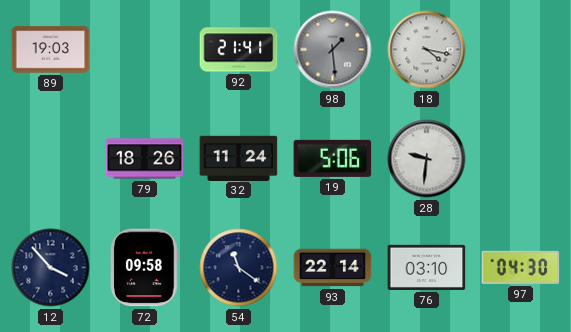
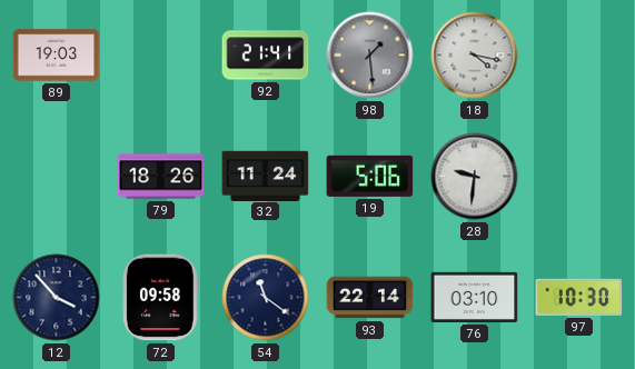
97: 04:30 -> 10:30
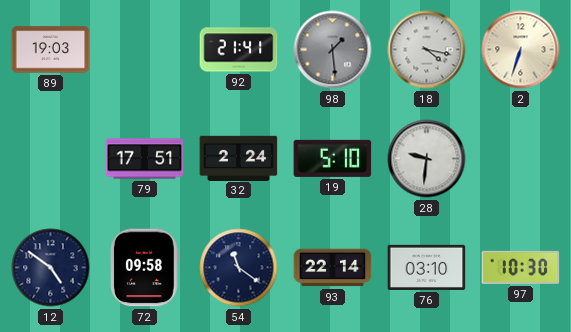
2: none -> 6:33
79: 18:26 -> 17:51
32: 11:24 -> 2:24
19: 5:06 -> 5:10
12: 3:53 -> 4:51
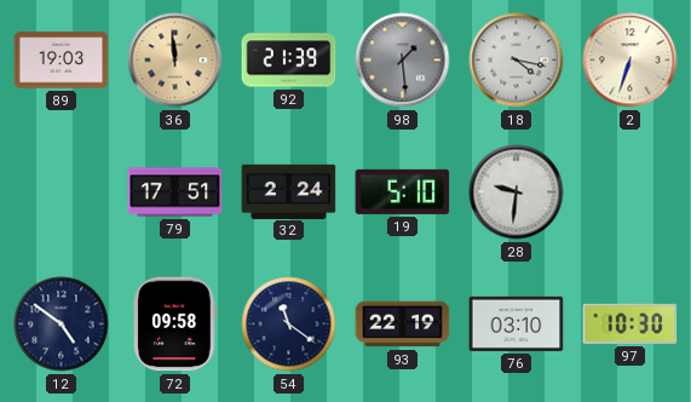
36: none -> 11:59
92: 21:41 -> 21:39
93: 22:14 -> 22:19
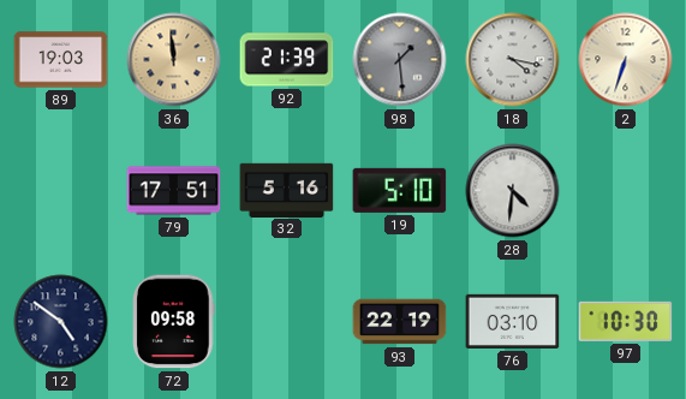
32: 2:24 -> 5:16
28: 9:31 -> 4:31
54: 11:21 -> none
